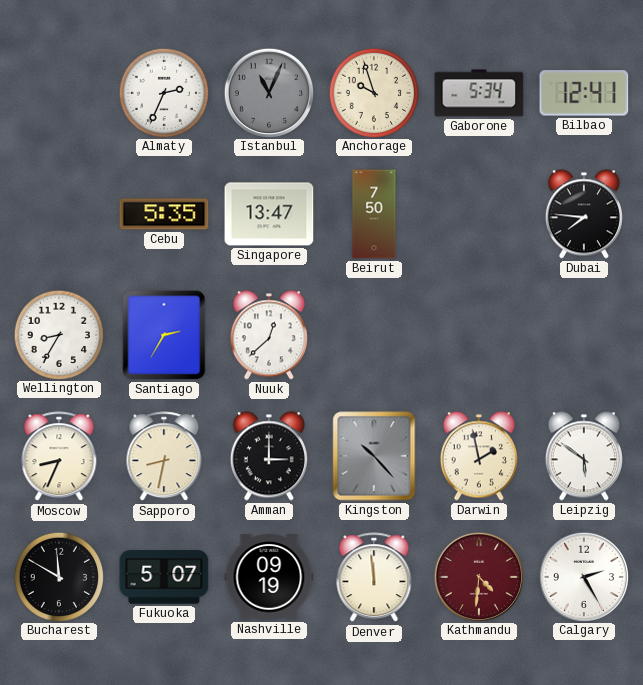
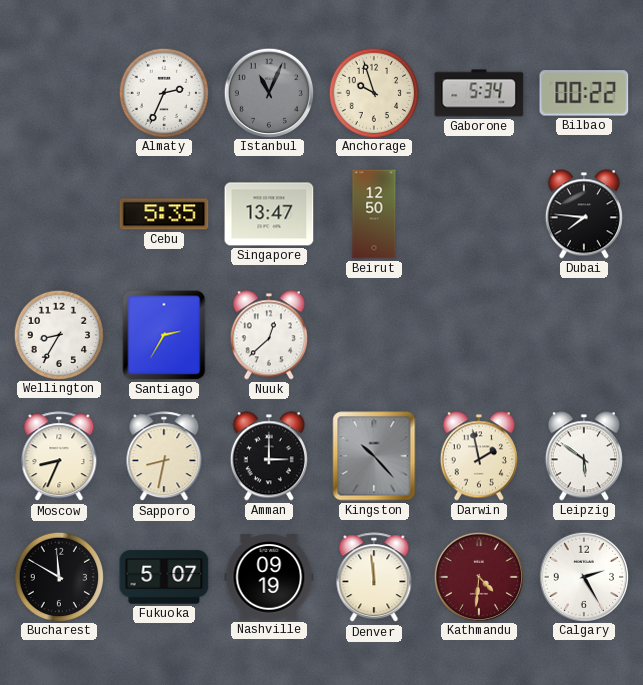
Bilbao: 12:41 -> 00:22
Beirut: 7:50 -> 12:50
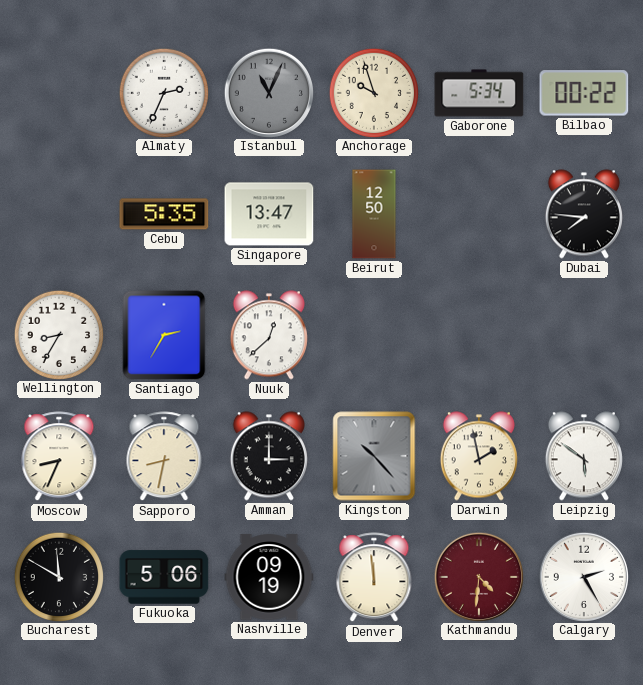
Fukuoka: 5:07 -> 5:06
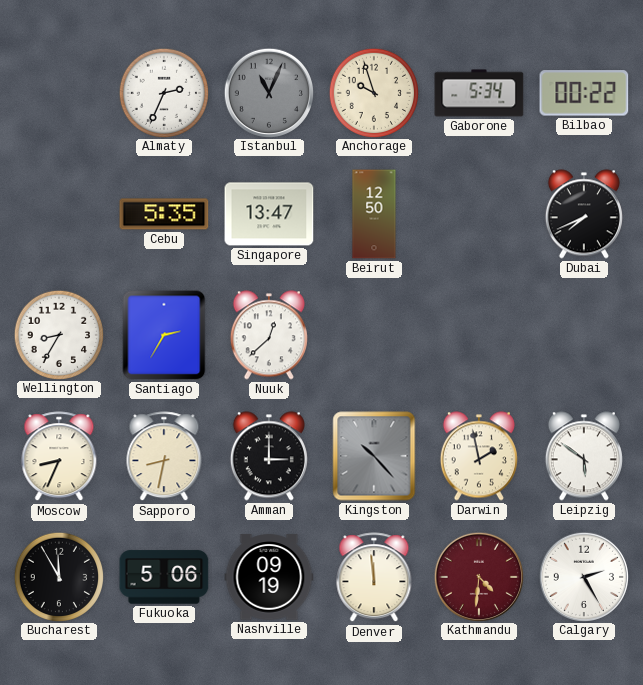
Dubai: 7:46 -> 7:41
Bucharest: 11:50 -> 11:55
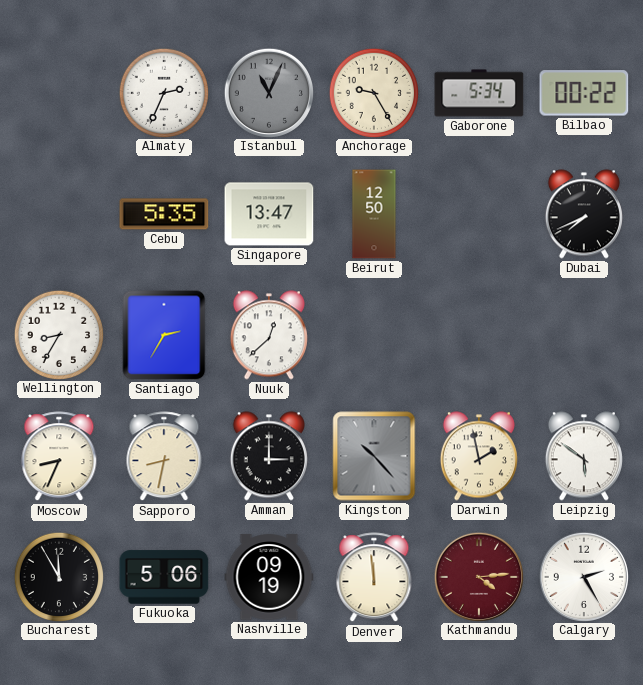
Anchorage: 9:57 -> 9:25
Kathmandu: 4:31 -> 4:14
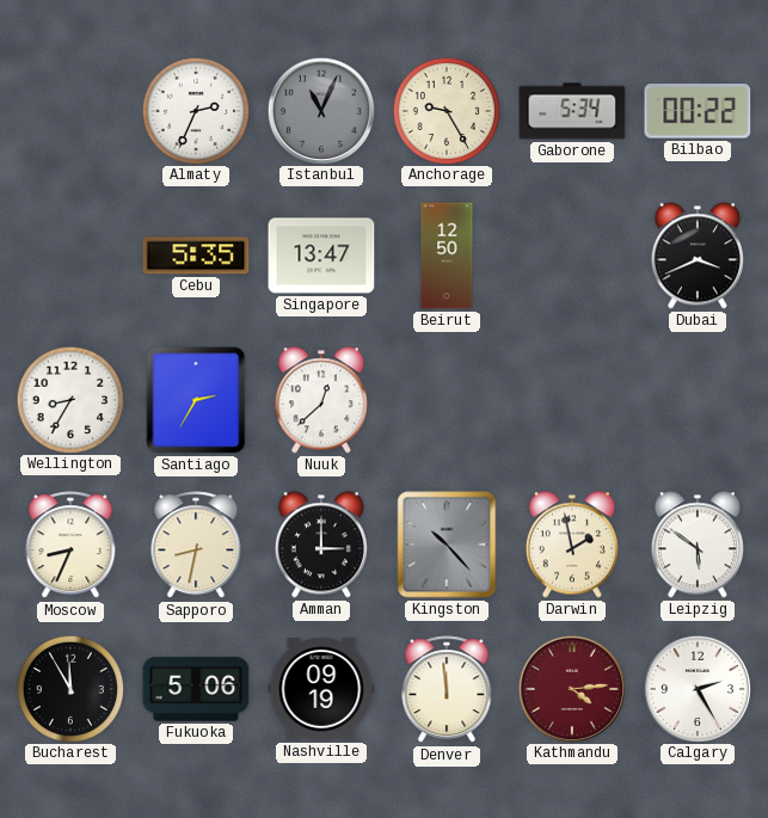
Dubai: 7:41 -> 3:41
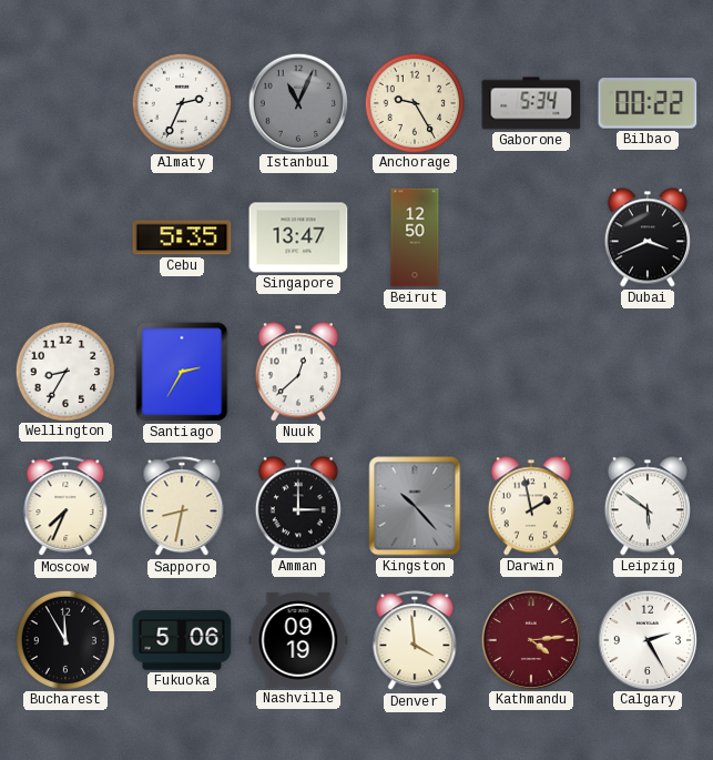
Moscow: 8:34 -> 7:34
Denver: 11:59 -> 3:59
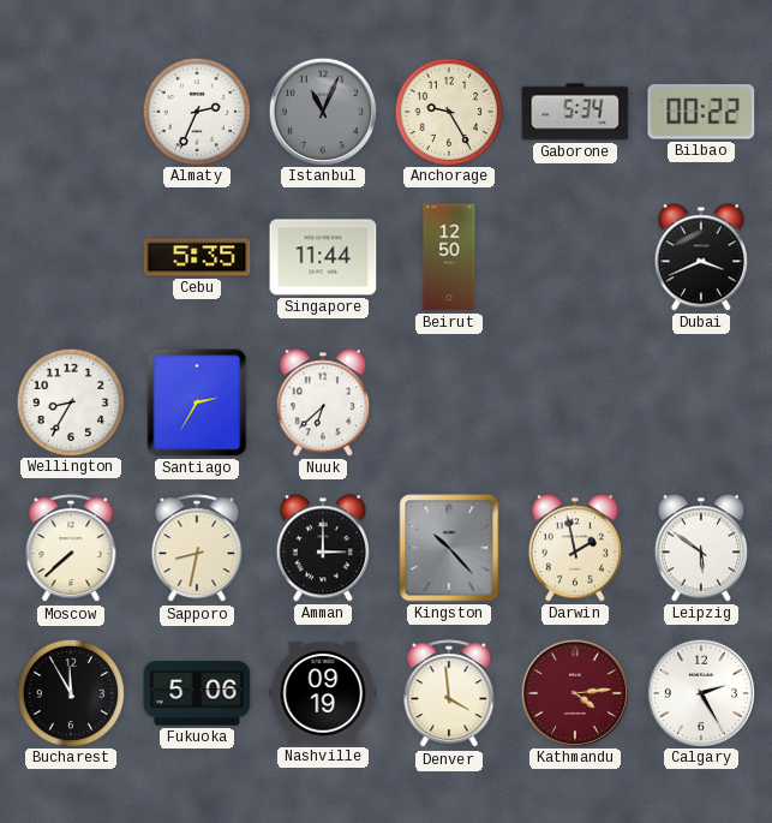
Singapore: 13:47 -> 11:44
Nuuk: 12:38 -> 6:38
Moscow: 7:34 -> 7:38
